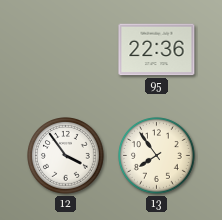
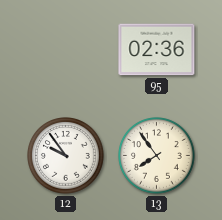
95: 22:36 -> 02:36
12: 3:54 -> 9:54
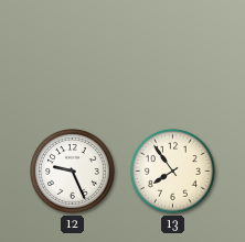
95: 02:36 -> none
12: 9:54 -> 9:26
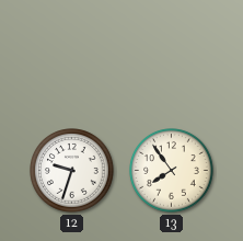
12: 9:26 -> 9:33
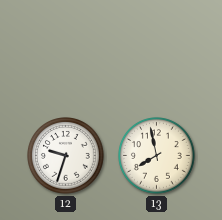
13: 7:54 -> 7:58
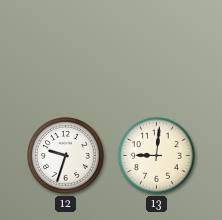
13: 7:58 -> 9:01
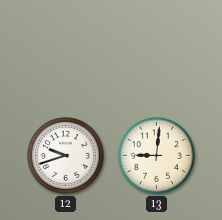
12: 9:33 -> 9:42
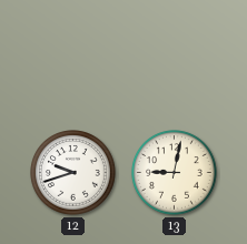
13: 9:01 -> 9:02
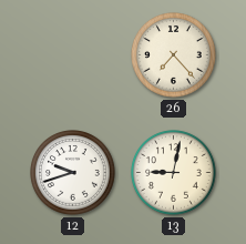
26: none -> 7:23
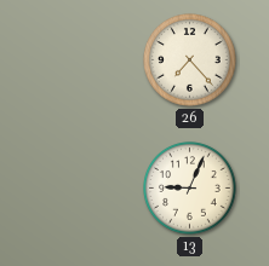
12: 9:42 -> none
13: 9:02 -> 9:04
